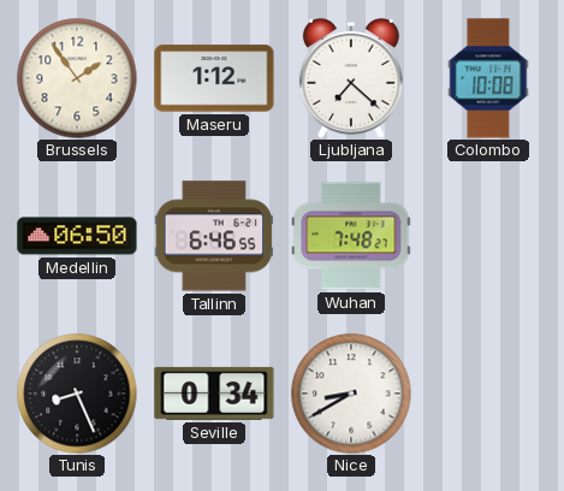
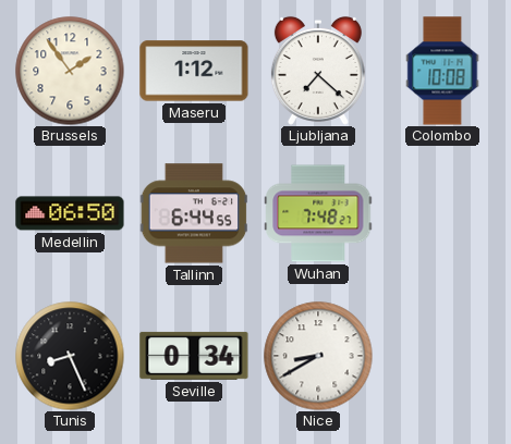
Tallinn: 6:46 -> 6:44
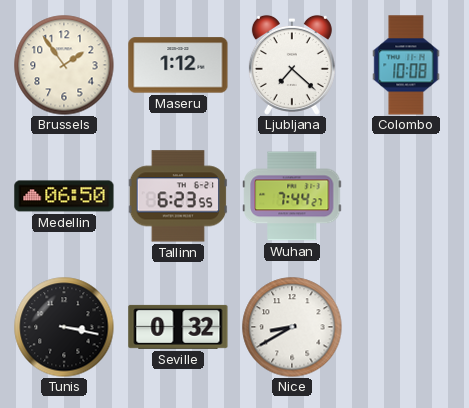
Tallinn: 6:44 -> 6:23
Wuhan: 7:48 -> 7:44
Tunis: 8:26 -> 3:17
Seville: 0:34 -> 0:32
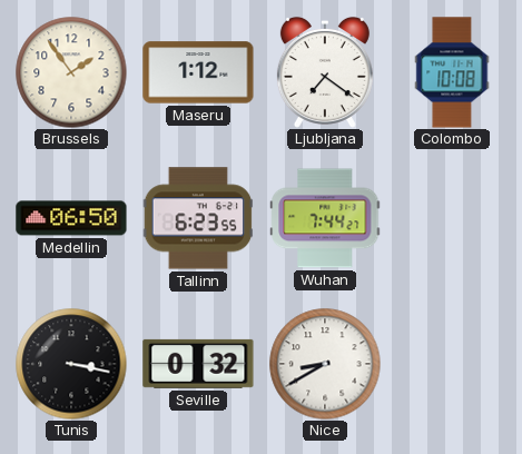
Ljubljana: 7:22 -> 7:21
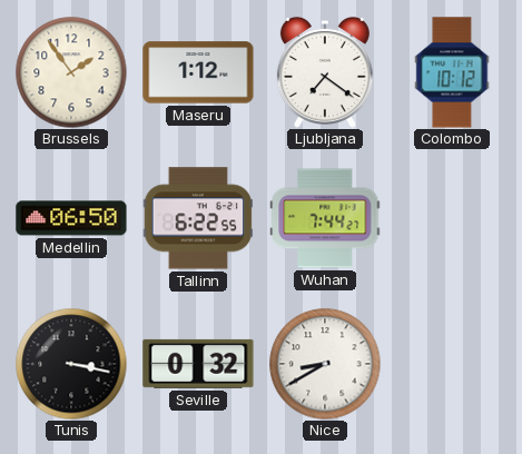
Colombo: 10:08 -> 10:12
Tallinn: 6:23 -> 6:22
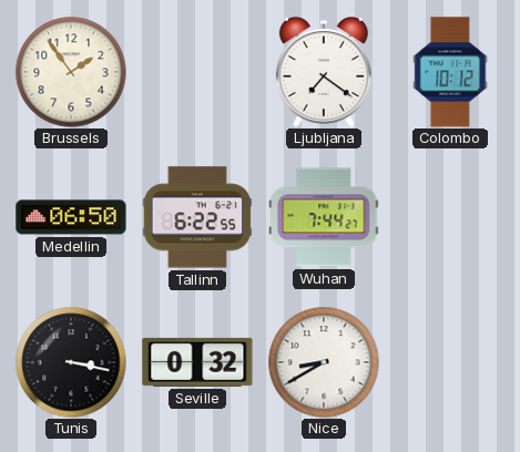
Maseru: 1:12 -> none
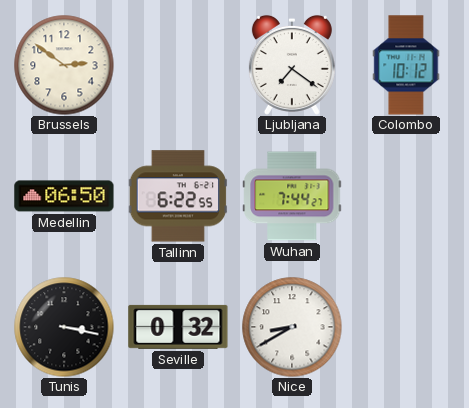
Brussels: 1:54 -> 2:51
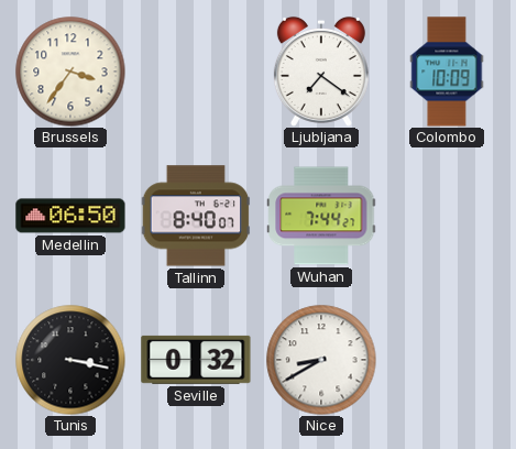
Brussels: 2:51 -> 3:36
Colombo: 10:12 -> 10:09
Tallinn: 6:22 -> 8:40
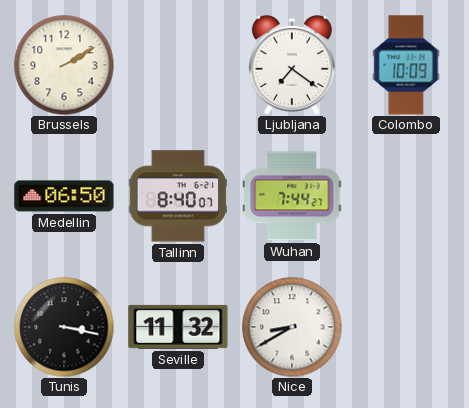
Brussels: 3:36 -> 2:10
Seville: 0:32 -> 11:32
